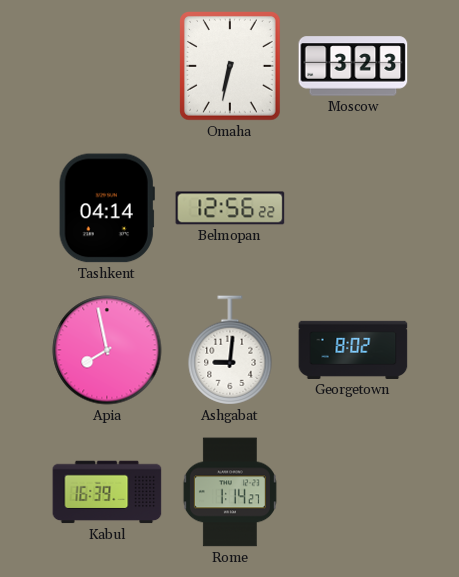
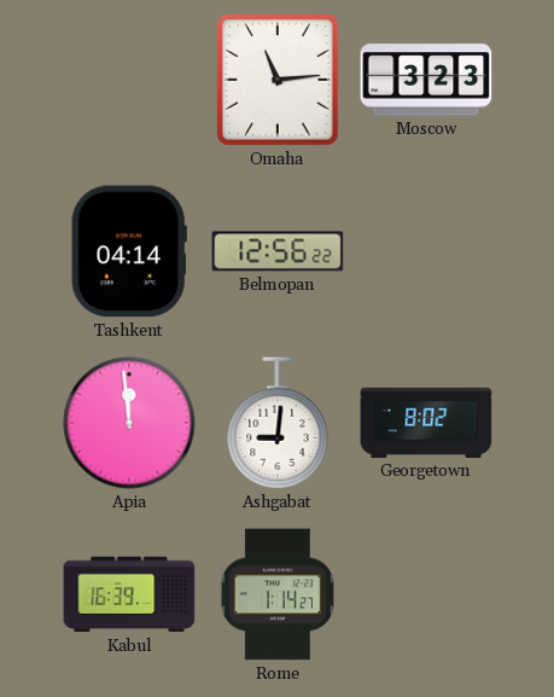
Omaha: 6:32 -> 11:14
Apia: 7:58 -> 11:59
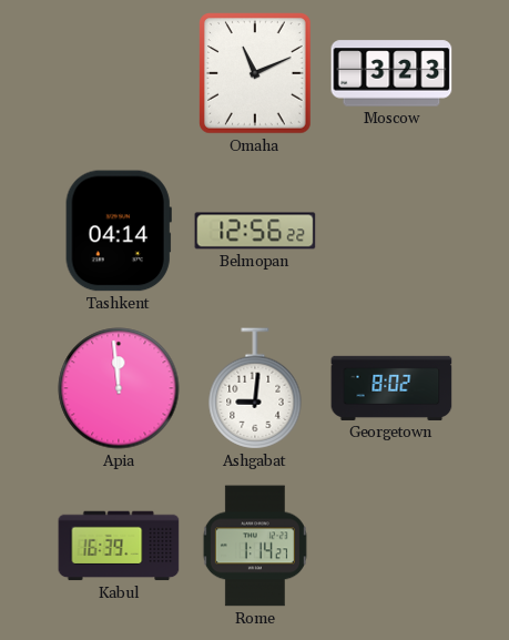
Omaha: 11:14 -> 11:11
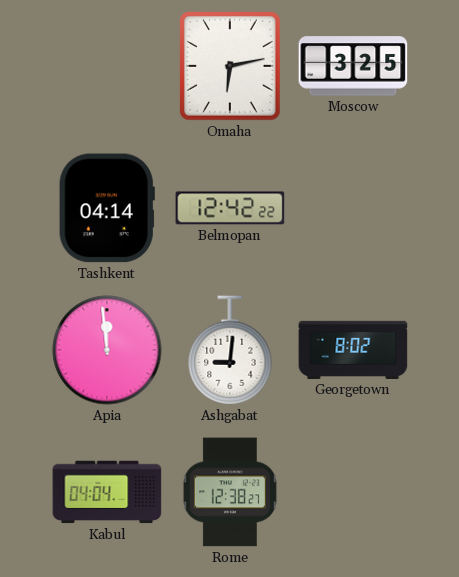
Omaha: 11:11 -> 6:13
Moscow: 3:23 -> 3:25
Belmopan: 12:56 -> 12:42
Kabul: 16:39 -> 04:04
Rome: 1:14 -> 12:38
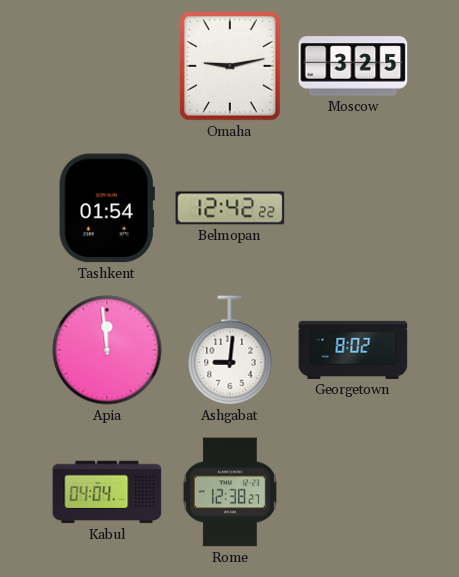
Omaha: 6:13 -> 9:13
Tashkent: 04:14 -> 01:54
